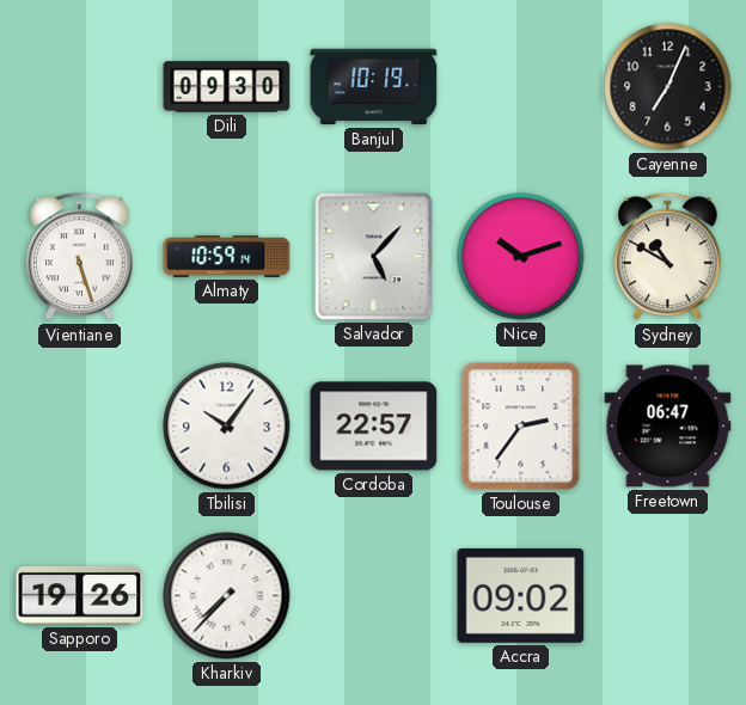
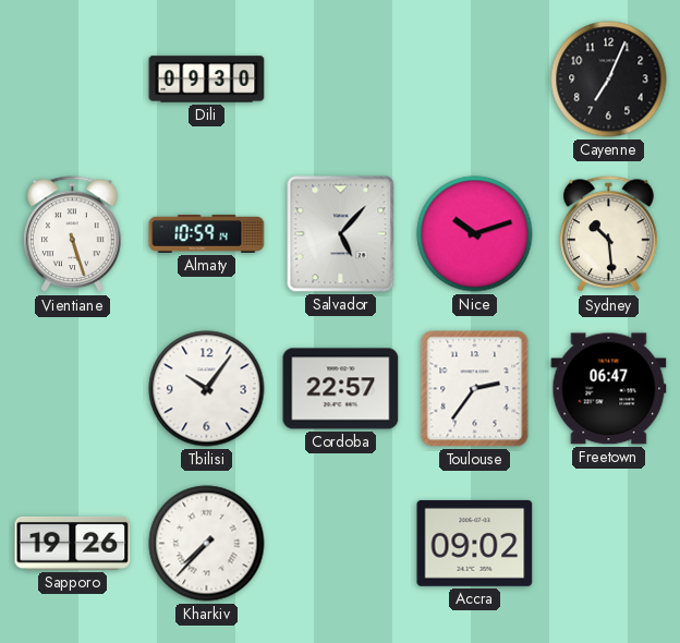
Banjul: 10:19 -> none
Sydney: 10:50 -> 10:29
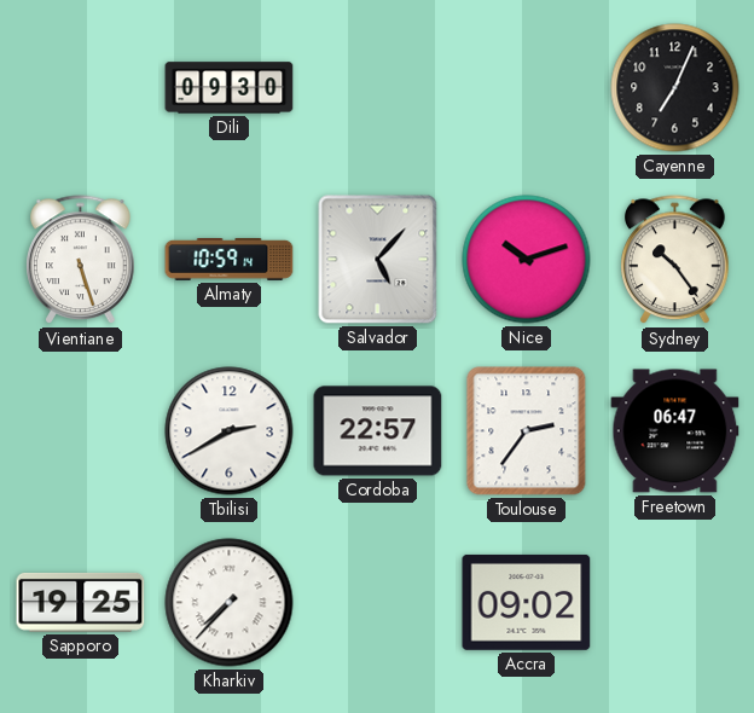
Sydney: 10:29 -> 10:24
Tbilisi: 10:06 -> 2:40
Sapporo: 19:26 -> 19:25
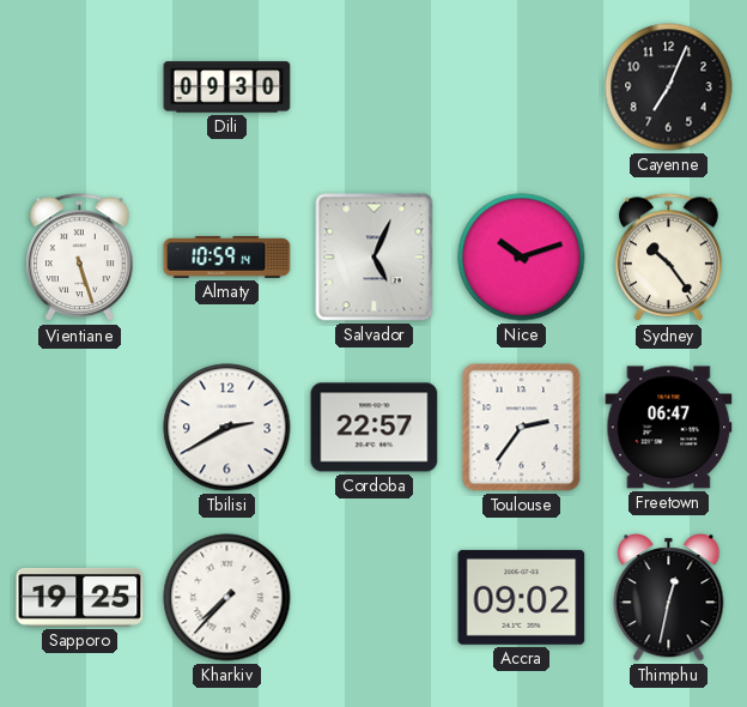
Salvador: 5:07 -> 5:04
Thimphu: none -> 12:32
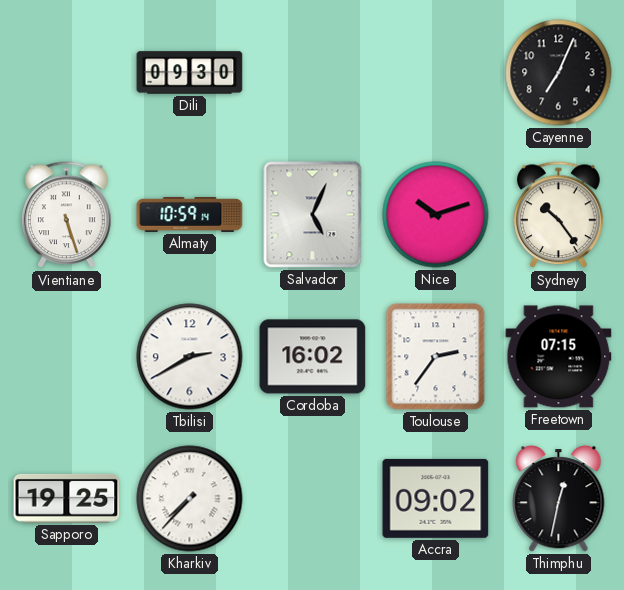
Cordoba: 22:57 -> 16:02
Freetown: 06:47 -> 07:15
